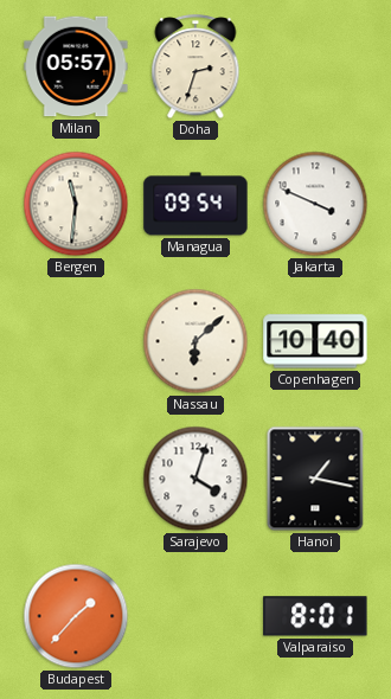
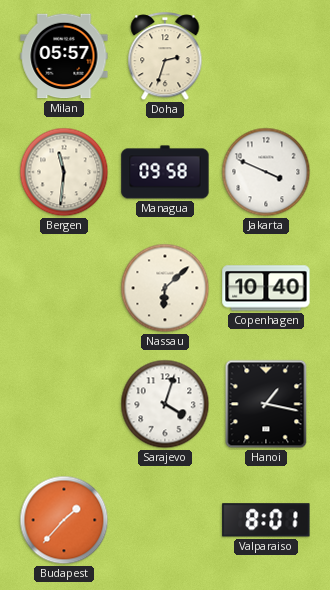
Managua: 09:54 -> 09:58
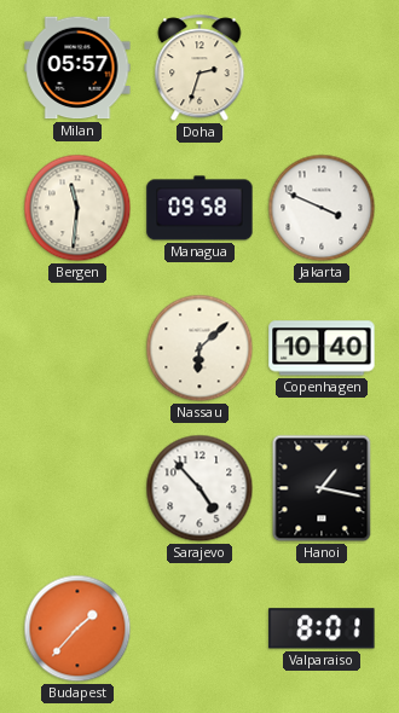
Sarajevo: 4:03 -> 4:53
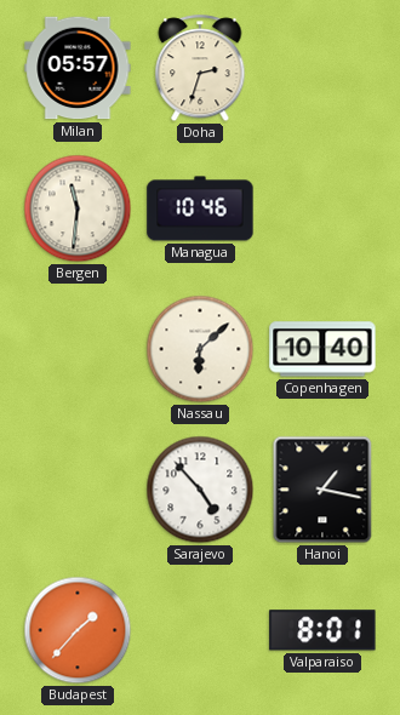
Managua: 09:58 -> 10:46
Jakarta: 3:49 -> none
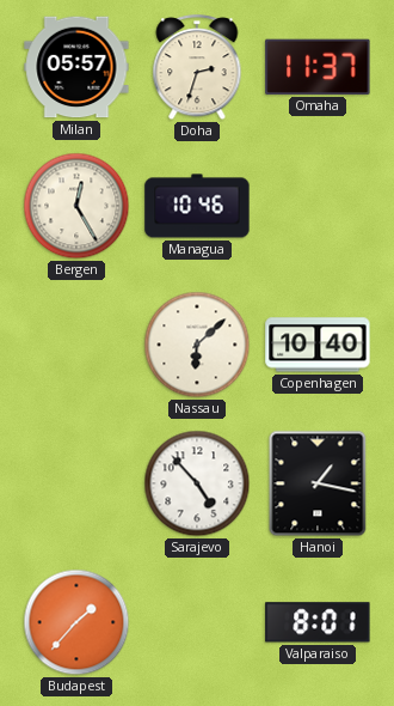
Omaha: none -> 11:37
Bergen: 11:31 -> 12:25
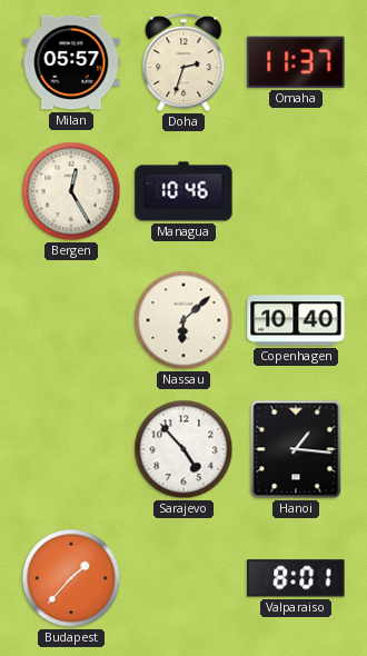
Hanoi: 1:17 -> 1:16
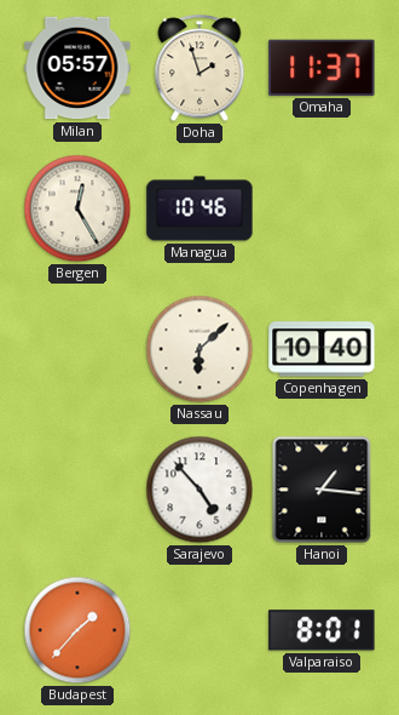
Doha: 2:33 -> 1:57
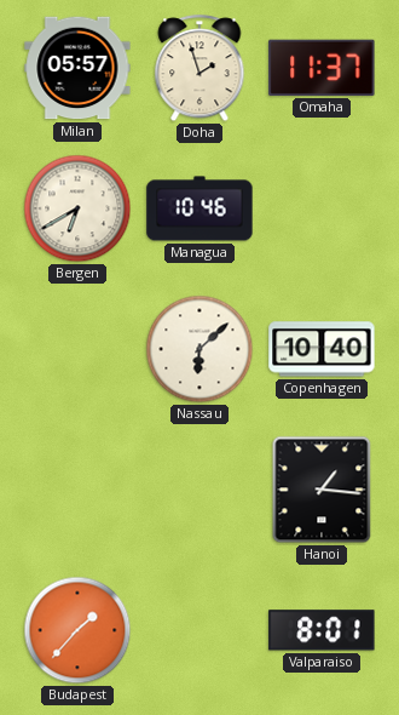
Bergen: 12:25 -> 6:40
Sarajevo: 4:53 -> none
